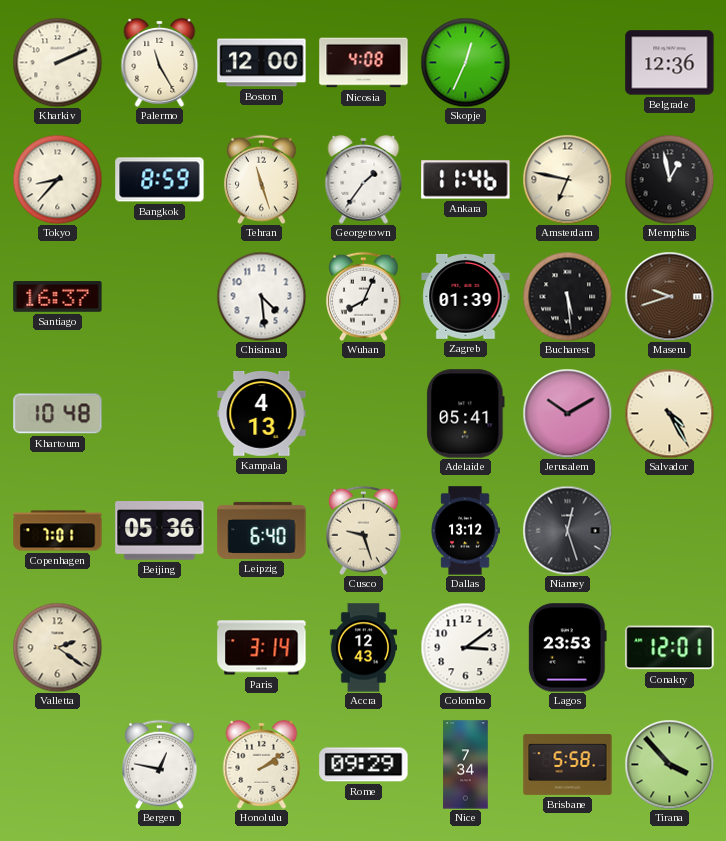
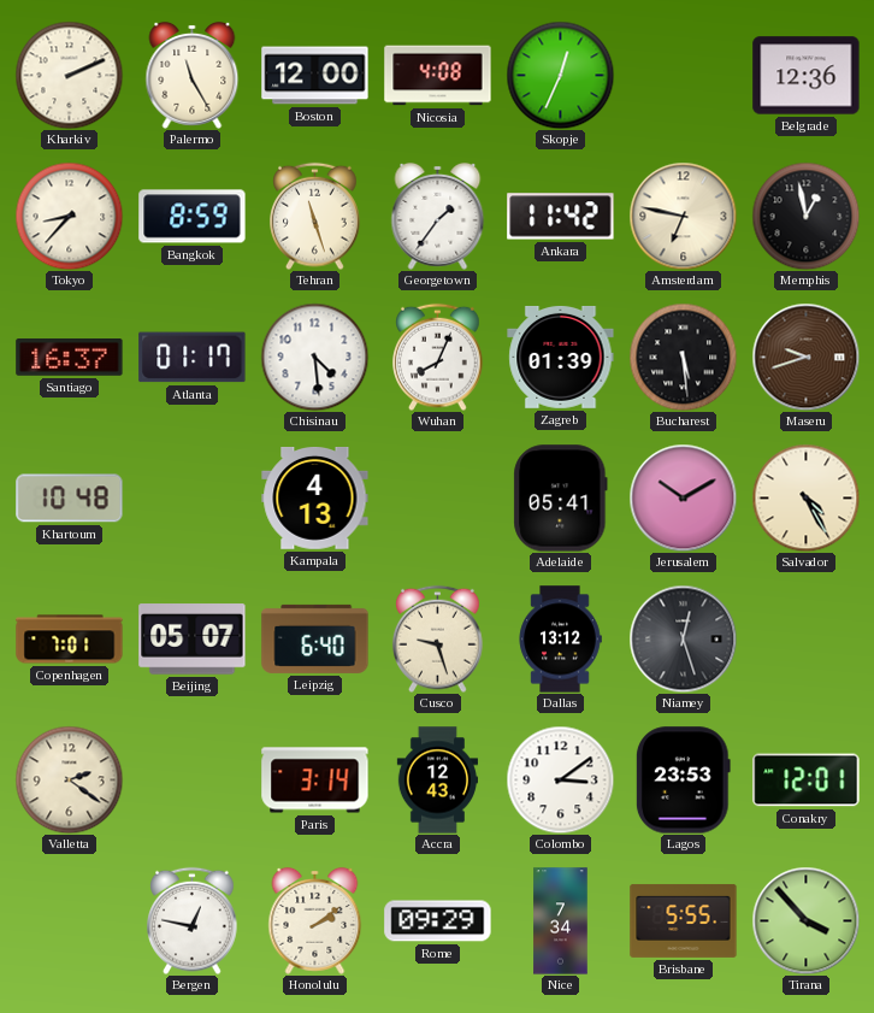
Ankara: 11:46 -> 11:42
Atlanta: none -> 01:17
Beijing: 05:36 -> 05:07
Brisbane: 5:58 -> 5:55
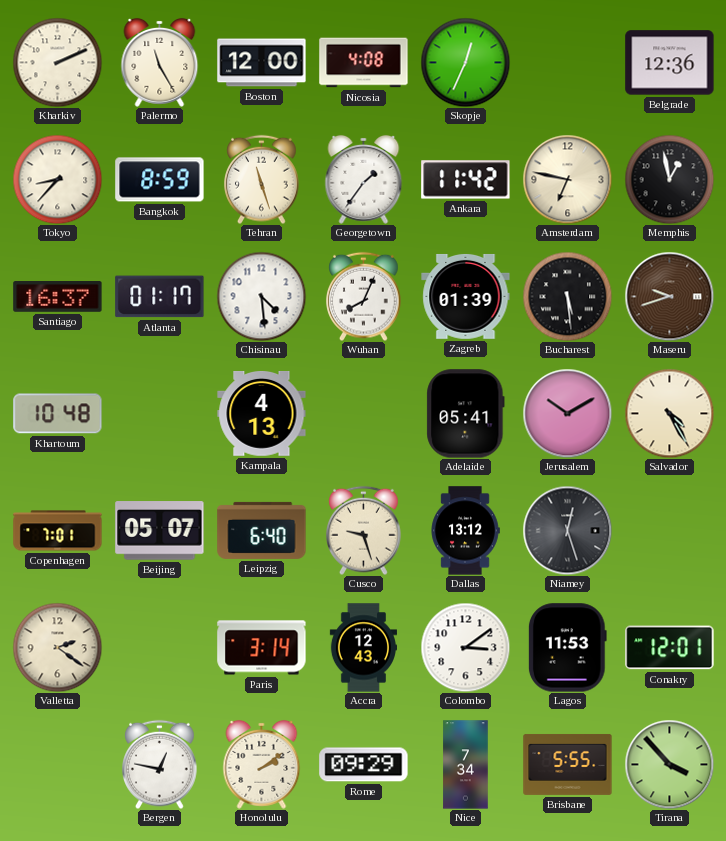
Lagos: 23:53 -> 11:53
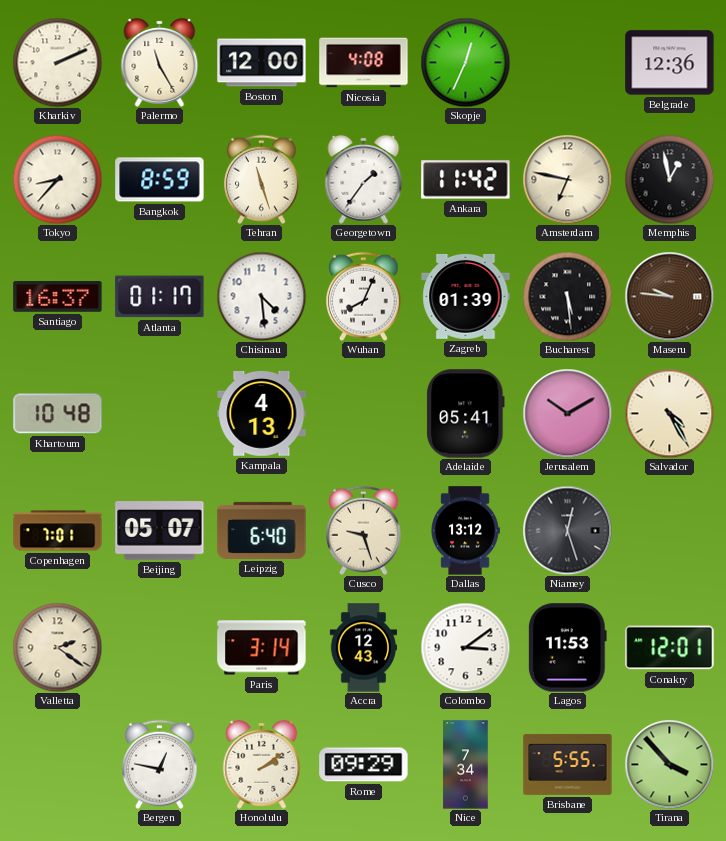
Maseru: 9:42 -> 9:46
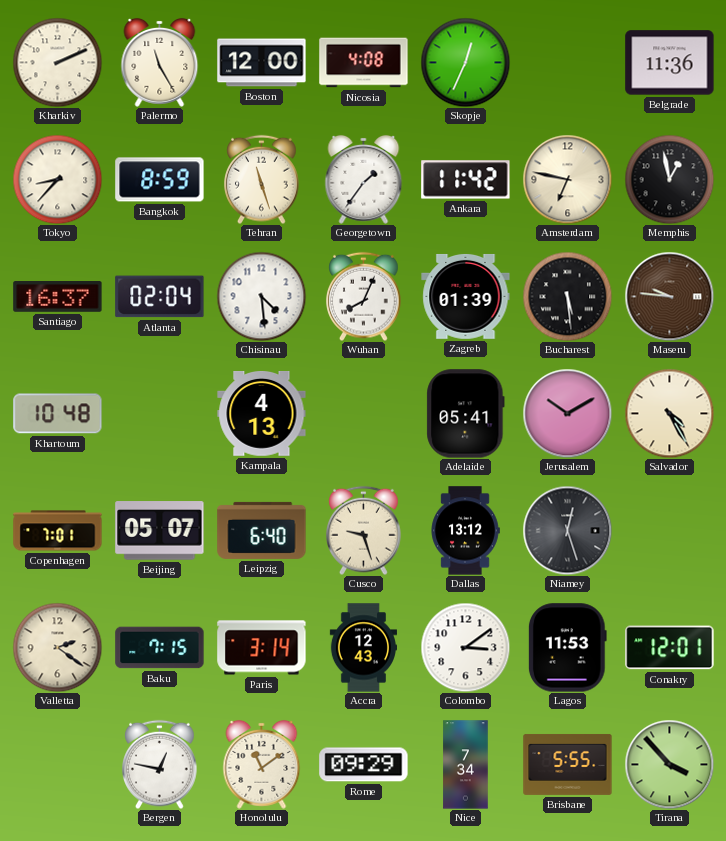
Belgrade: 12:36 -> 11:36
Atlanta: 01:17 -> 02:04
Baku: none -> 7:15
Honolulu: 2:09 -> 11:09
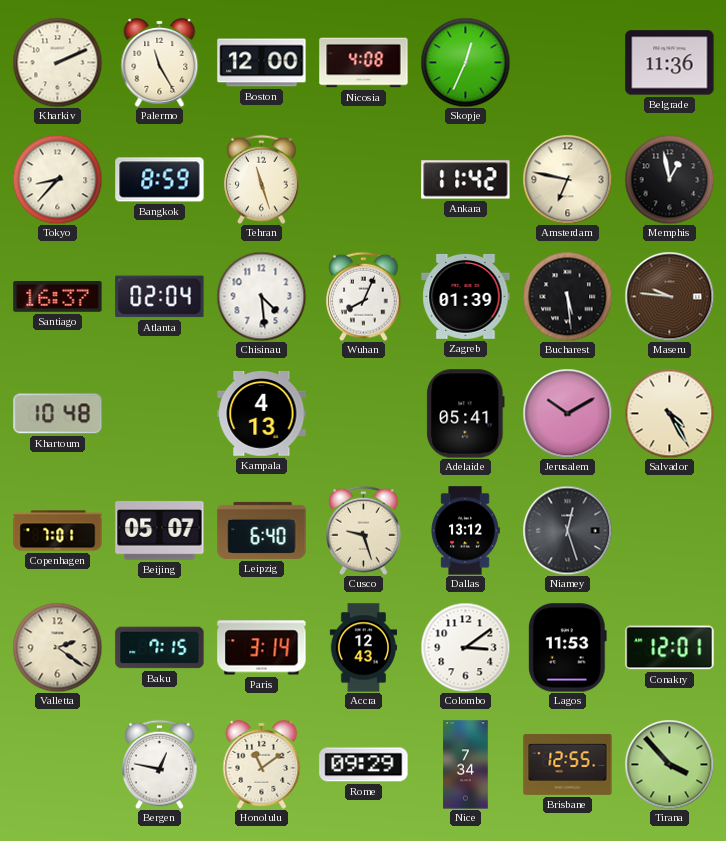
Georgetown: 1:36 -> none
Brisbane: 5:55 -> 12:55
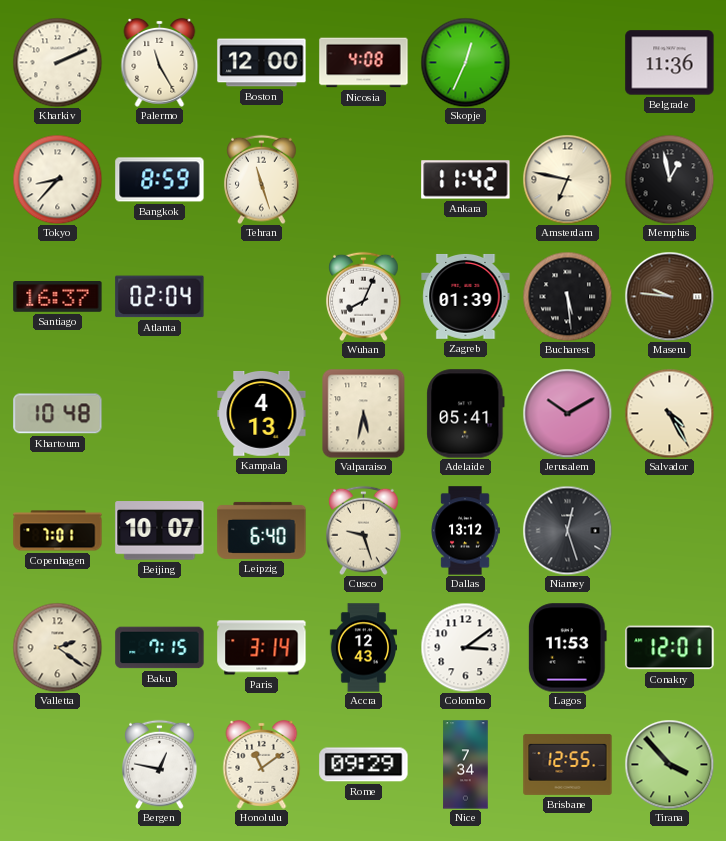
Chisinau: 4:29 -> none
Valparaiso: none -> 5:32
Beijing: 05:07 -> 10:07
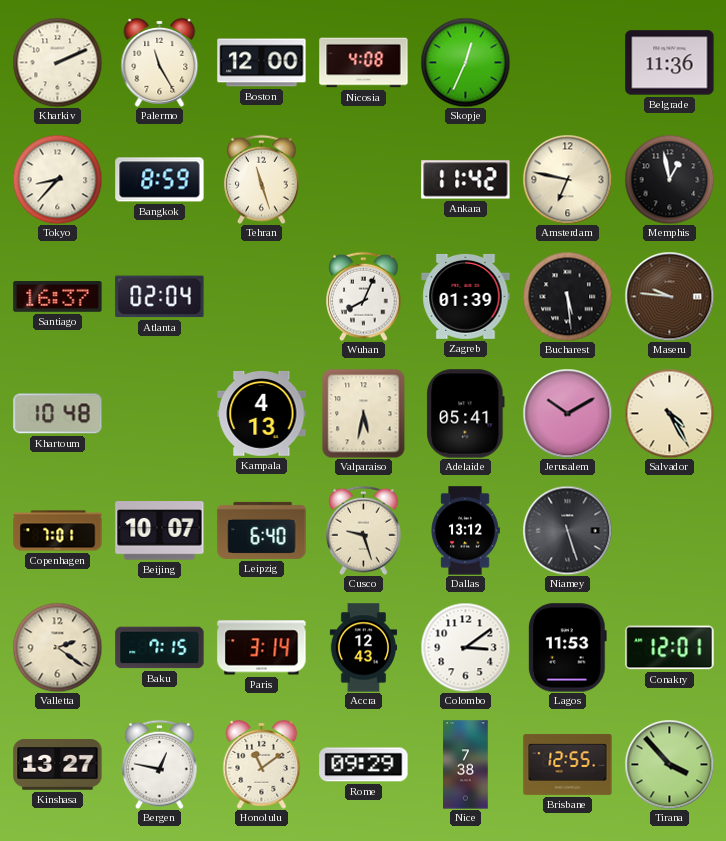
Niamey: 12:27 -> 5:27
Kinshasa: none -> 13:27
Nice: 7:34 -> 7:38
